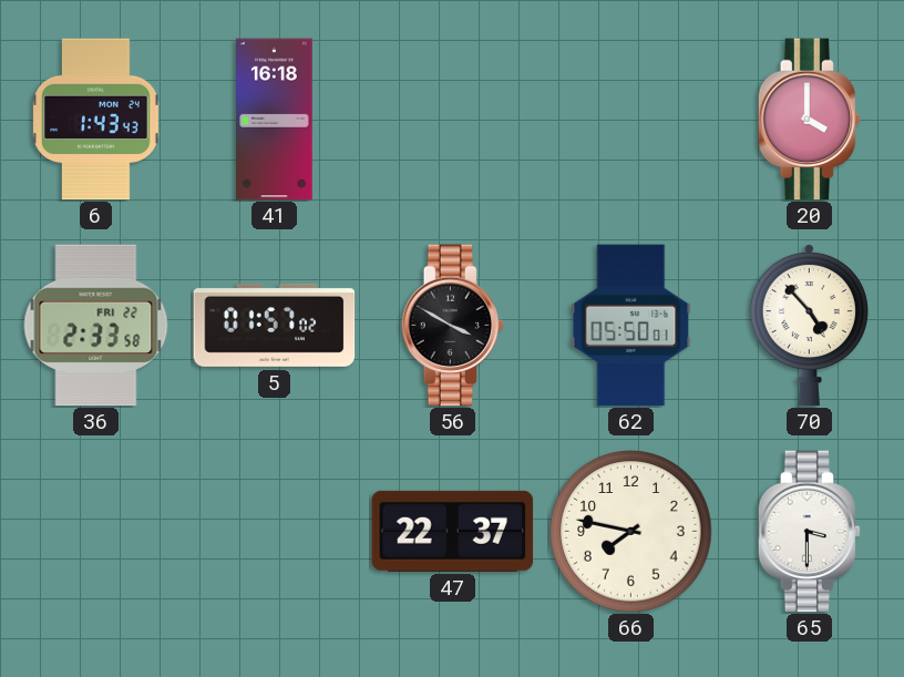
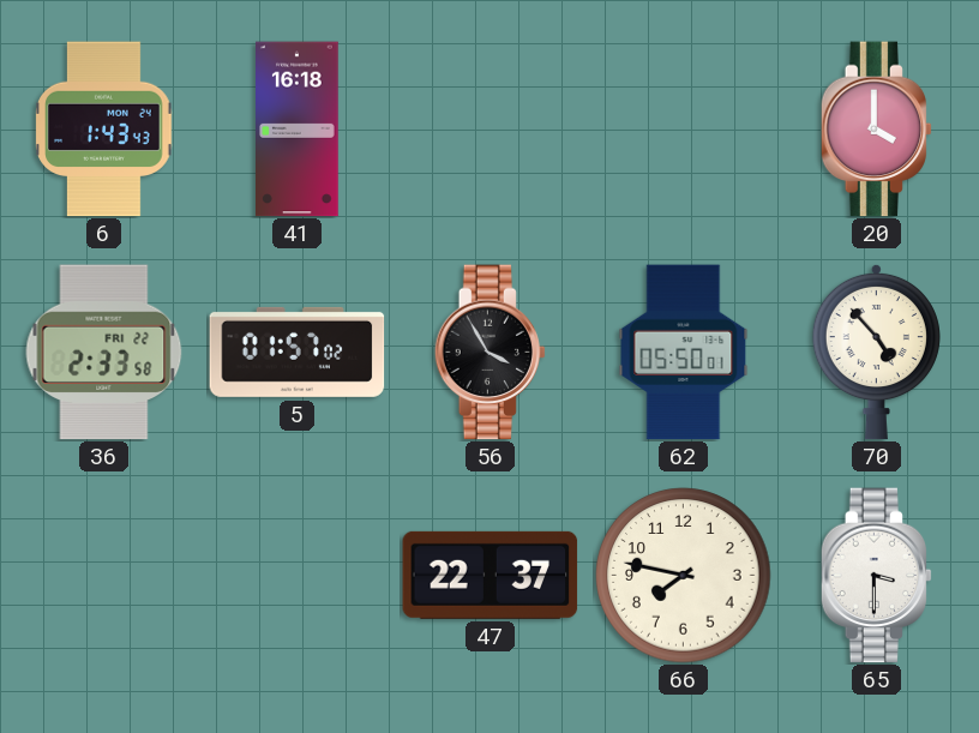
56: 3:50 -> 3:55
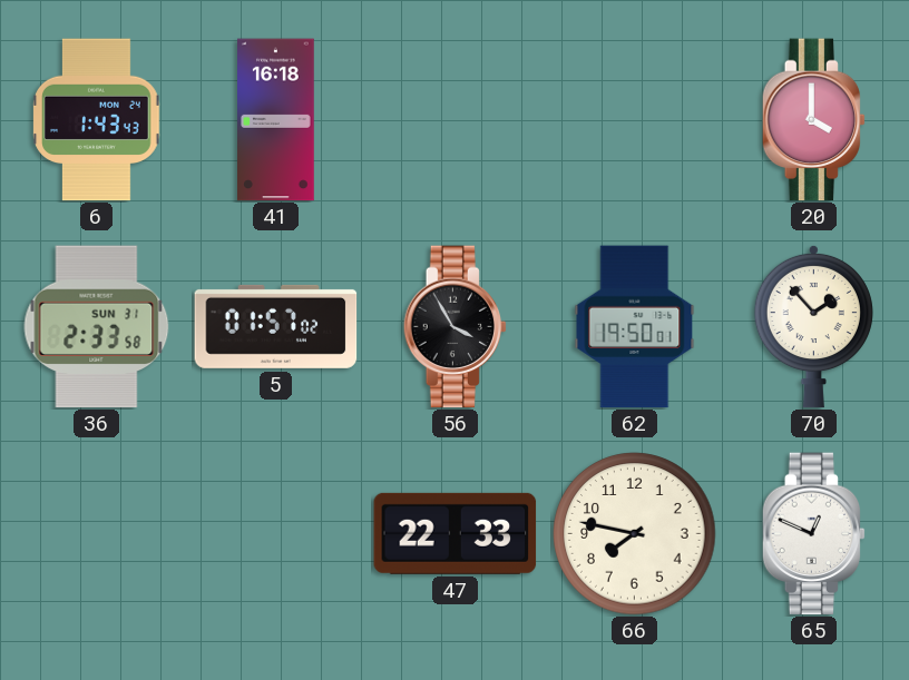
36 date: FRI 22 -> SUN 31
62: 05:50 -> 19:50
70: 4:53 -> 1:53
47: 22:37 -> 22:33
65: 3:30 -> 12:49
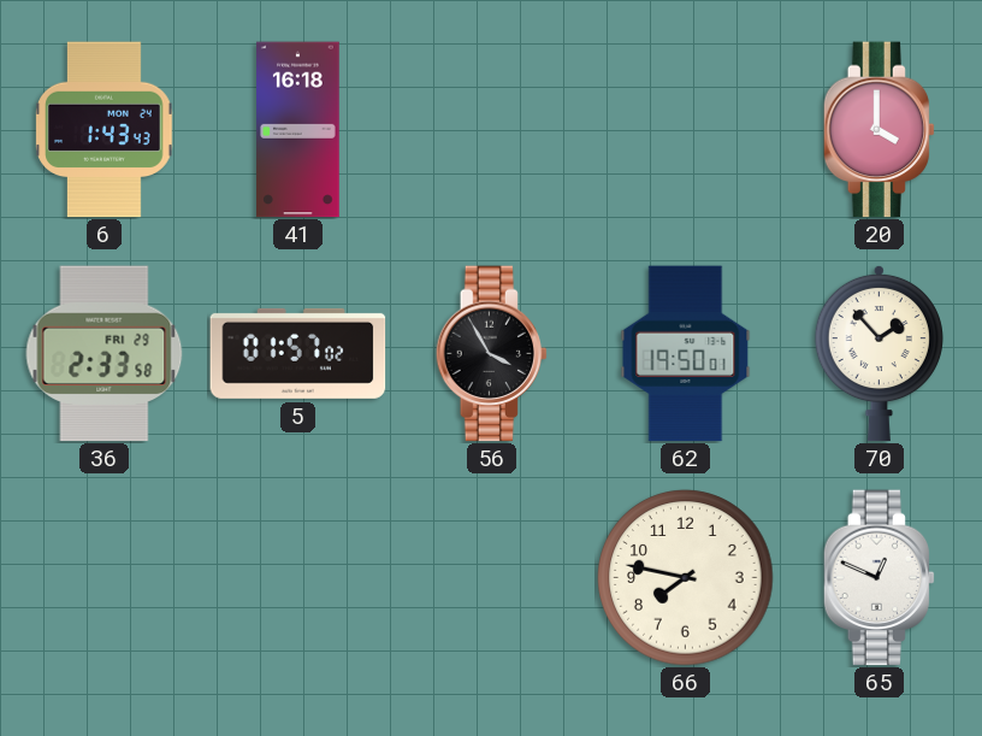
36 date: SUN 31 -> FRI 29
47: 22:33 -> none
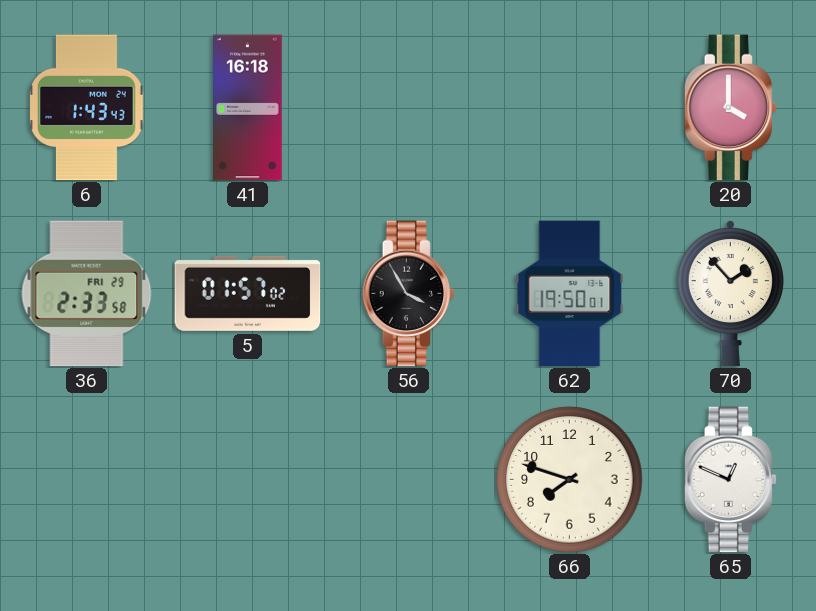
66: 7:47 -> 7:48
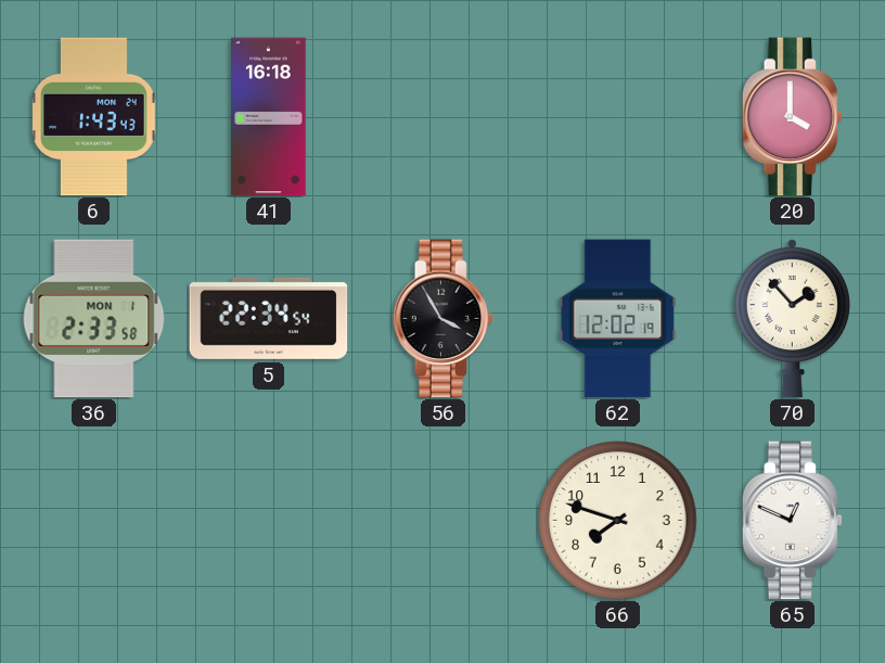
36 date: FRI 29 -> MON 1
5: 01:57 -> 22:34
62: 19:50 -> 12:02
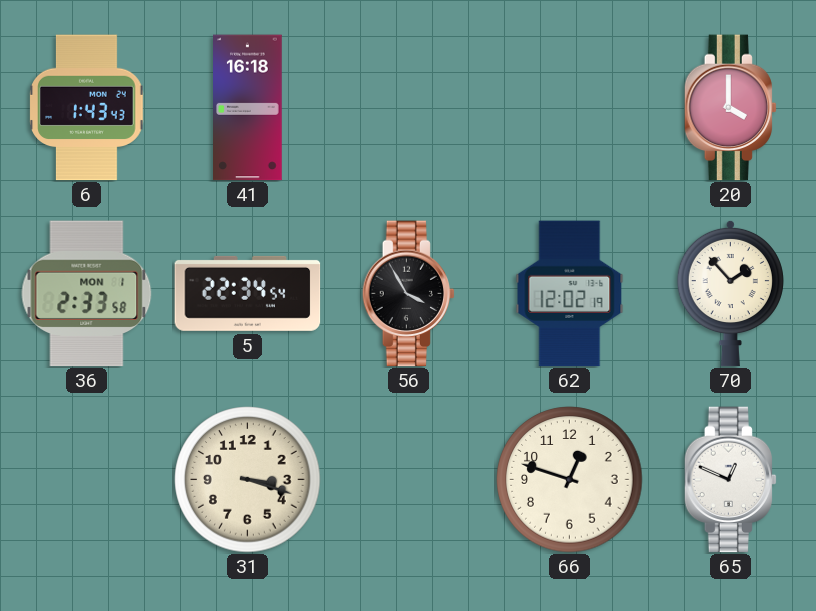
31: none -> 3:18
66: 7:48 -> 12:48
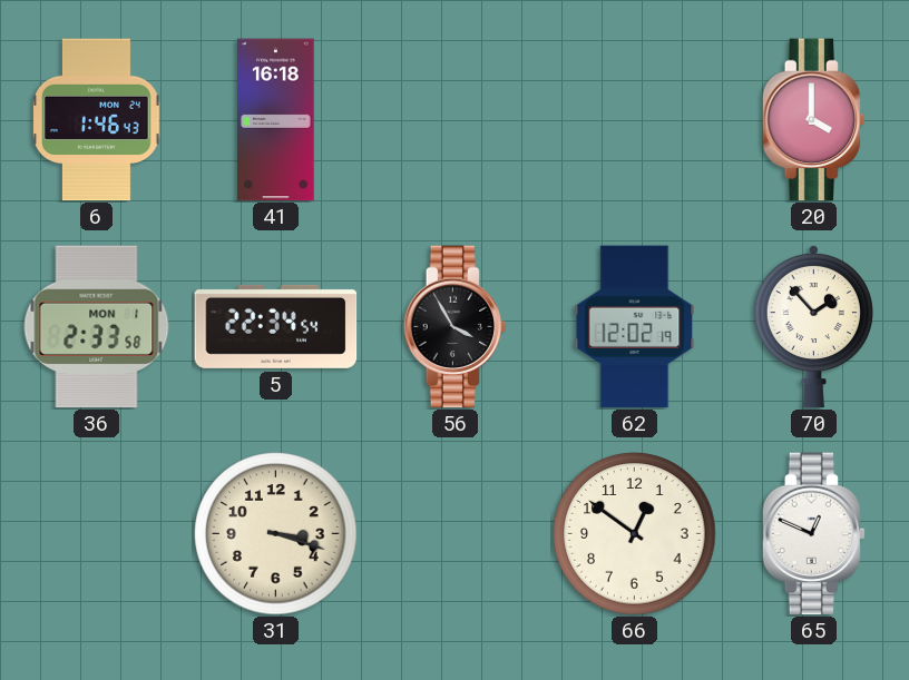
6: 1:43 -> 1:46
66: 12:48 -> 12:51
